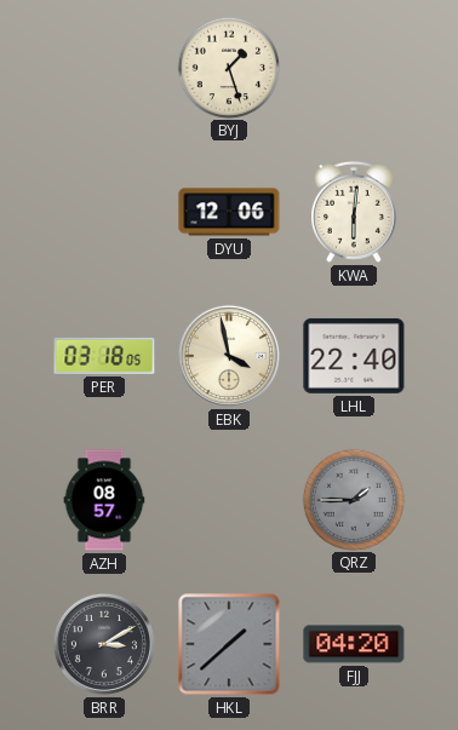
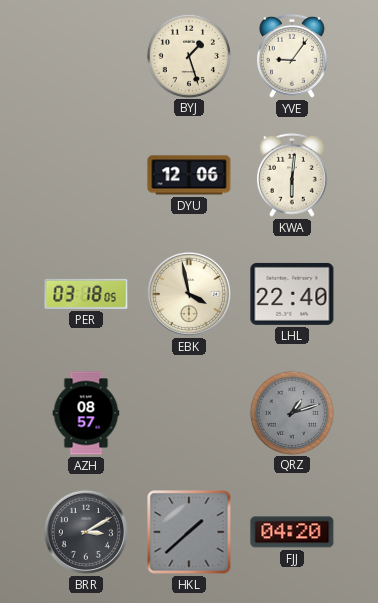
YVE: none -> 9:06
QRZ: 1:45 -> 1:12
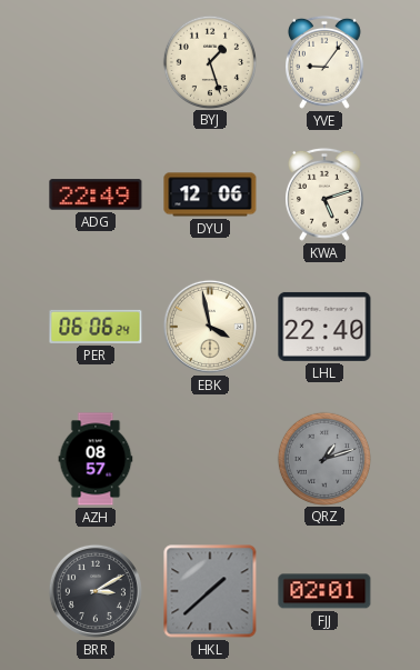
ADG: none -> 22:49
KWA: 6:01 -> 5:12
PER: 03:18 -> 06:06
FJJ: 04:20 -> 02:01
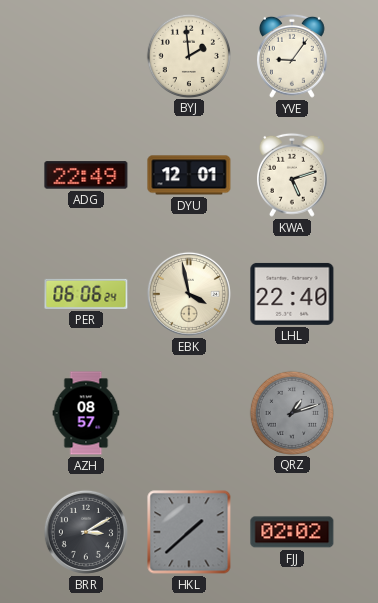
BYJ: 1:27 -> 1:59
DYU: 12:06 -> 12:01
FJJ: 02:01 -> 02:02
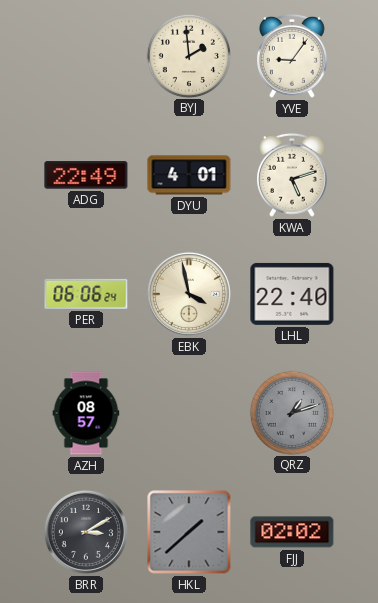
DYU: 12:01 -> 4:01
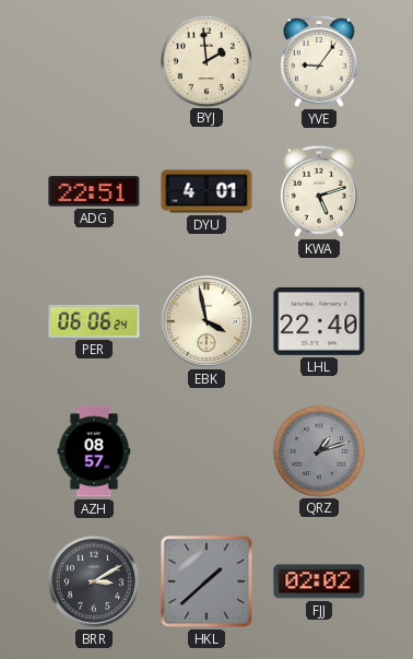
ADG: 22:49 -> 22:51
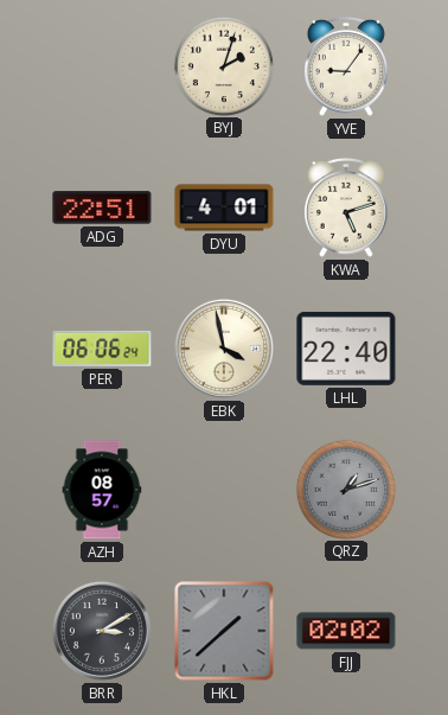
BYJ: 1:59 -> 2:03
